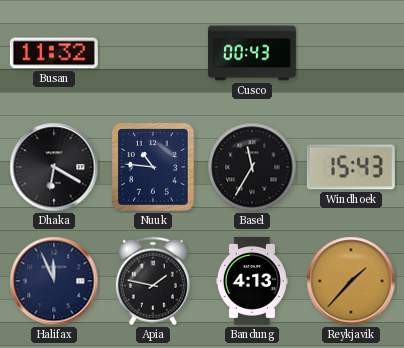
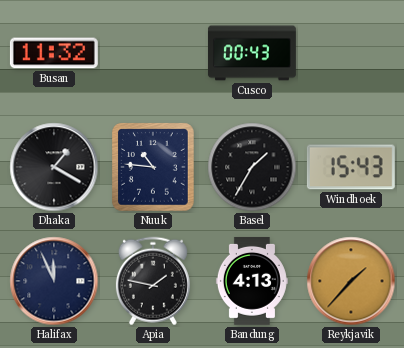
Dhaka: 6:20 -> 1:20
Basel: 11:35 -> 1:35
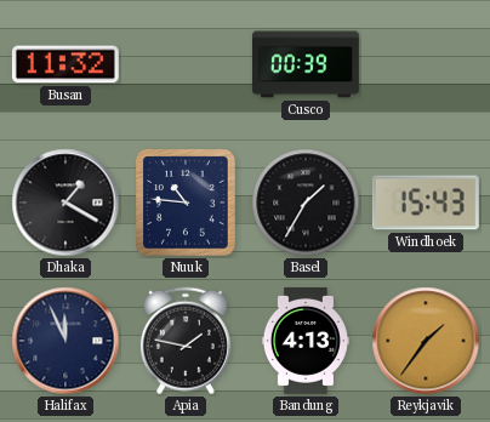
Cusco: 00:43 -> 00:39
Reykjavik: 1:37 -> 1:36
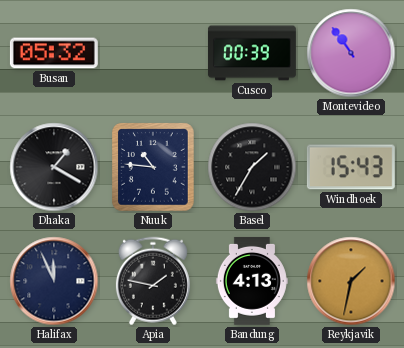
Busan: 11:32 -> 05:32
Montevideo: none -> 10:54
Reykjavik: 1:36 -> 1:32
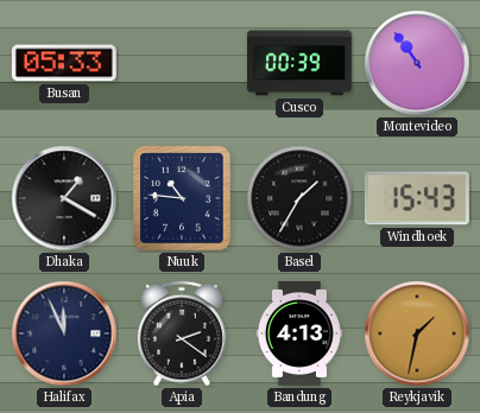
Busan: 05:32 -> 05:33
Apia: 1:47 -> 2:21
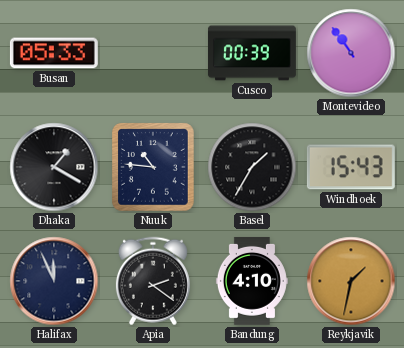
Bandung: 4:13 -> 4:10
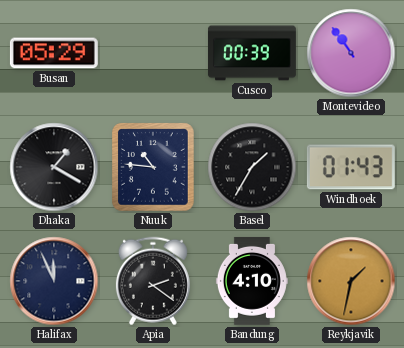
Busan: 05:33 -> 05:29
Windhoek: 15:43 -> 01:43
